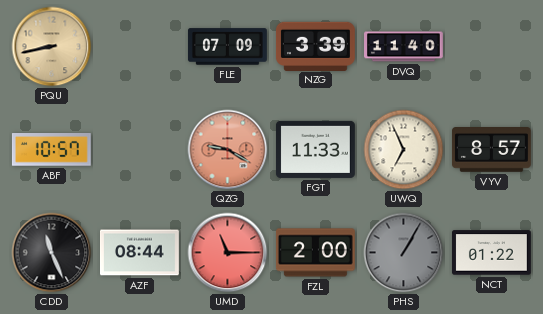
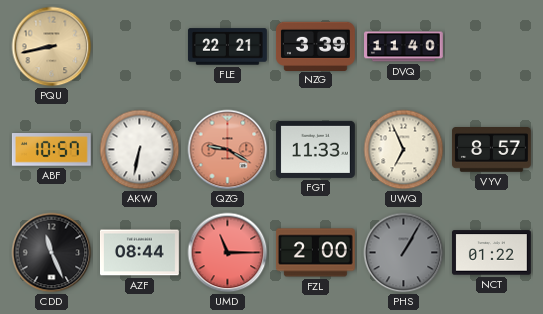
FLE: 07:09 -> 22:21
AKW: none -> 6:32
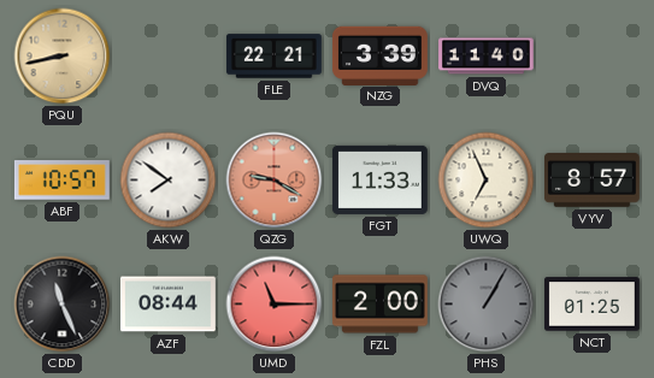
AKW: 6:32 -> 7:51
NCT: 01:22 -> 01:25
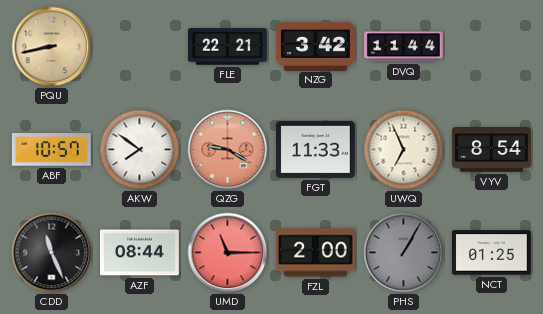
NZG: 3:39 -> 3:42
DVQ: 11:40 -> 11:44
VYV: 8:57 -> 8:54
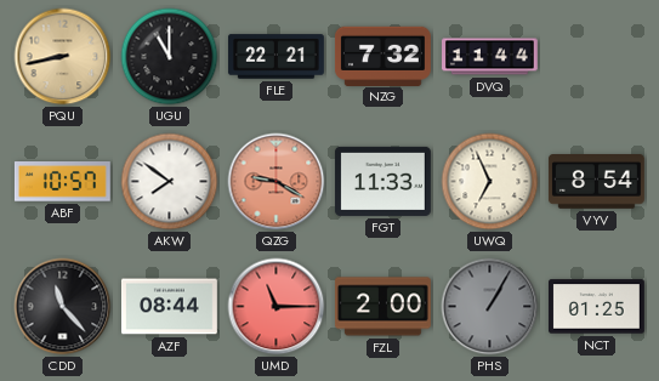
UGU: none -> 11:00
NZG: 3:42 -> 7:32
CDD: 11:26 -> 11:23
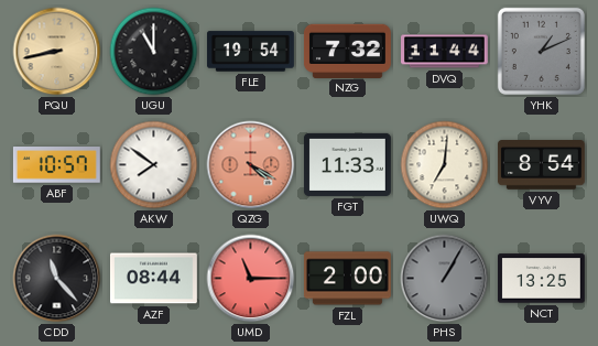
FLE: 22:21 -> 19:54
YHK: none -> 1:11
QZG: 9:20 -> 4:20
UWQ: 6:56 -> 7:01
NCT: 01:25 -> 13:25
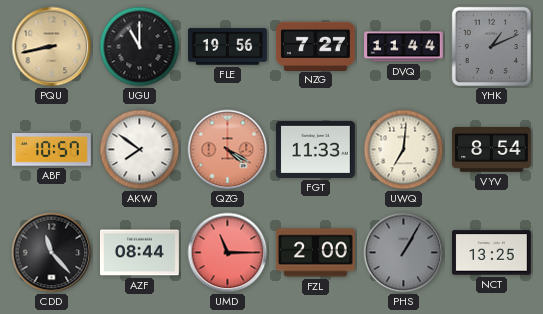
FLE: 19:54 -> 19:56
NZG: 7:32 -> 7:27
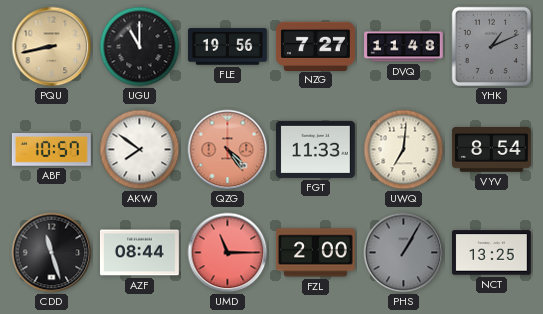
DVQ: 11:44 -> 11:48
QZG: 4:20 -> 4:24
CDD: 11:23 -> 11:27
